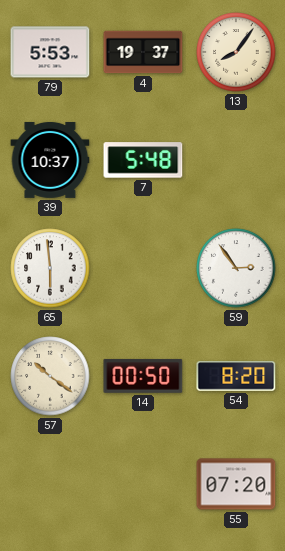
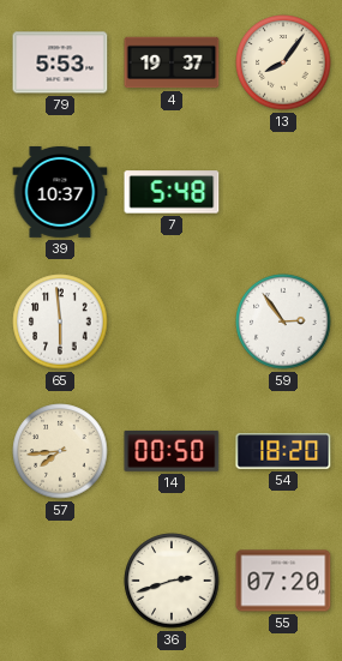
57: 10:21 -> 7:44
54: 8:20 -> 18:20
36: none -> 2:42
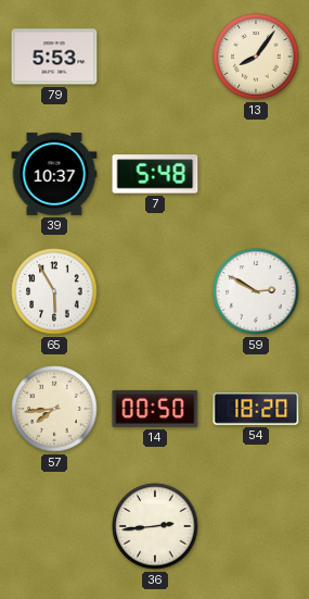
4: 19:37 -> none
65: 5:59 -> 5:55
59: 2:54 -> 2:50
36: 2:42 -> 2:44
55: 07:20 -> none
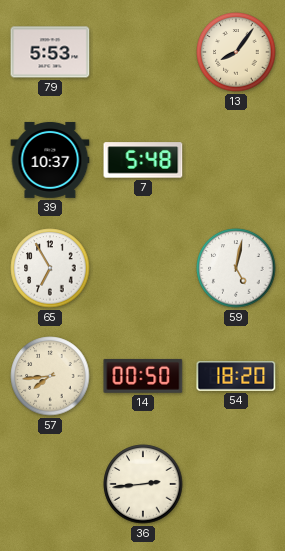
65: 5:55 -> 6:55
59: 2:50 -> 5:02
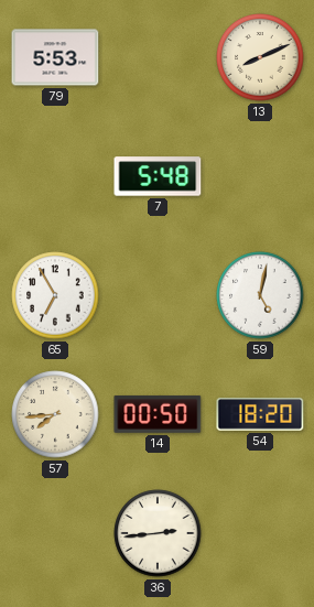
13: 8:06 -> 8:11
39: 10:37 -> none
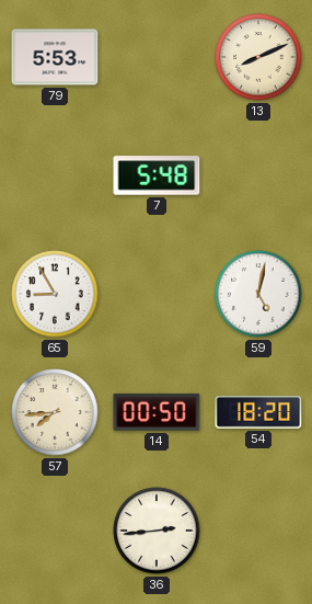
65: 6:55 -> 8:55
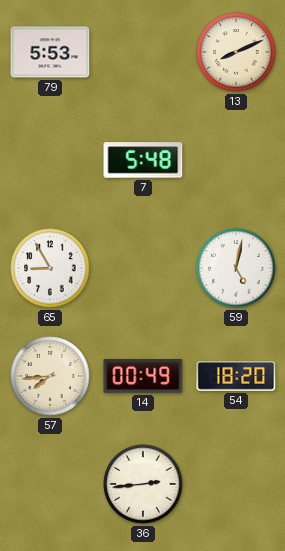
14: 00:50 -> 00:49
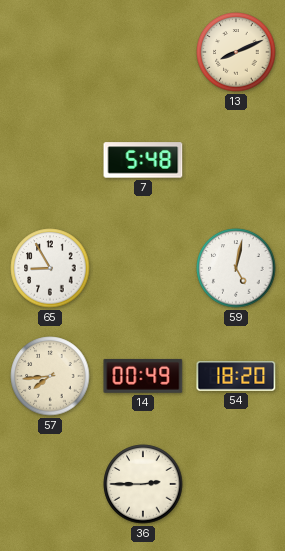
79: 5:53 -> none
36: 2:44 -> 2:45
